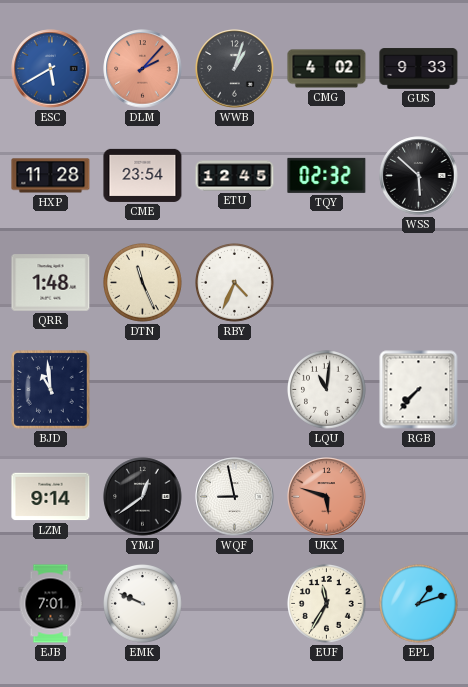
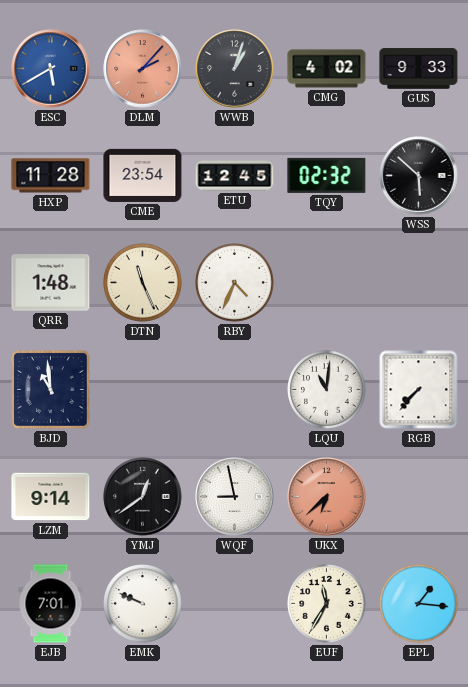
UKX: 5:48 -> 6:38
EPL: 1:12 -> 1:16
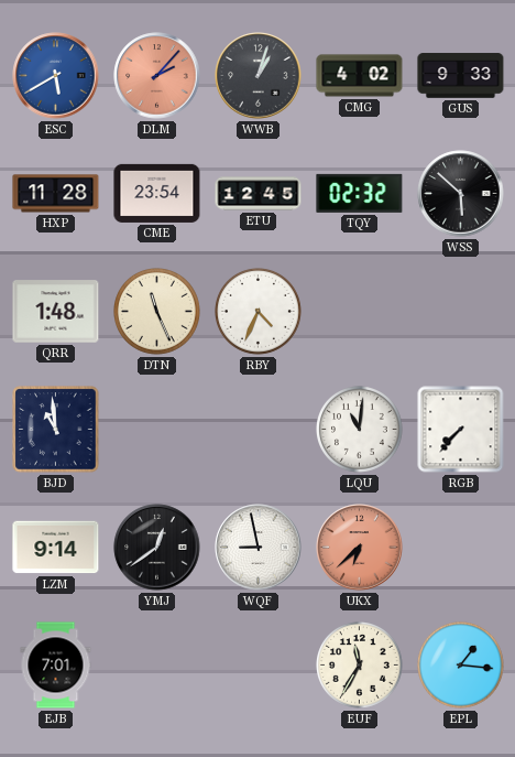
EMK: 9:49 -> none
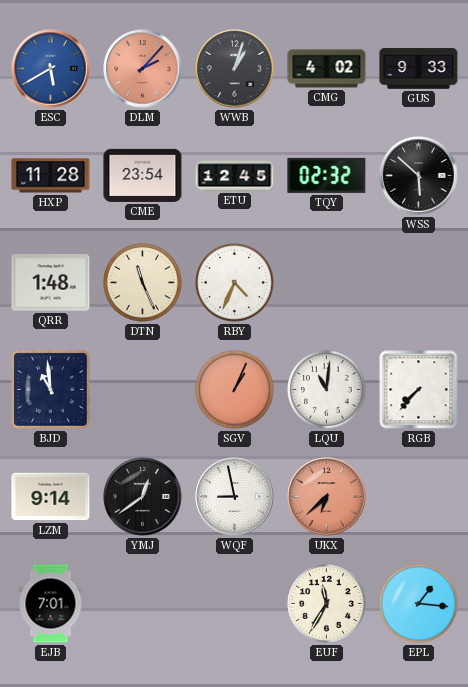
SGV: none -> 1:04
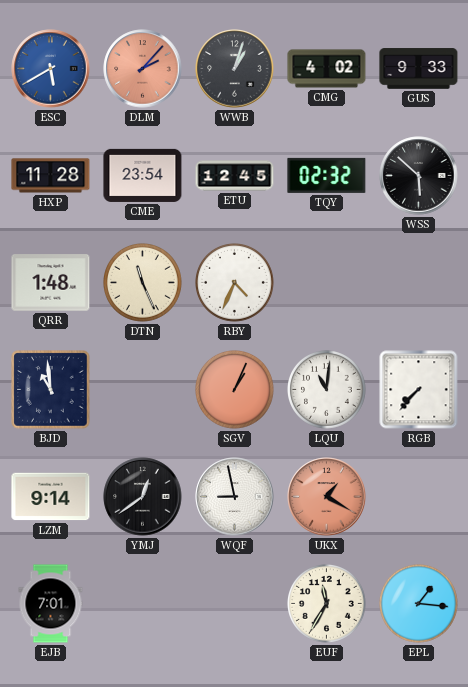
UKX: 6:38 -> 1:20
